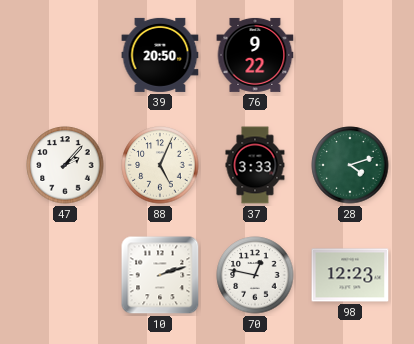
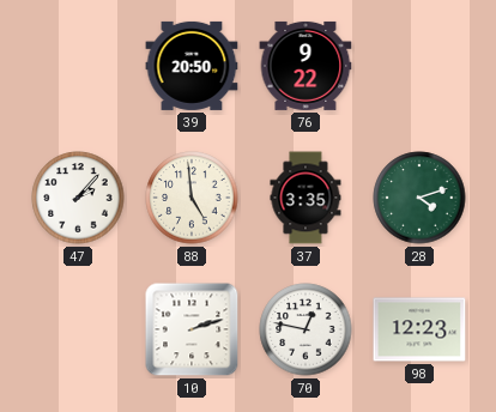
88: 5:04 -> 4:59
37: 3:33 -> 3:35
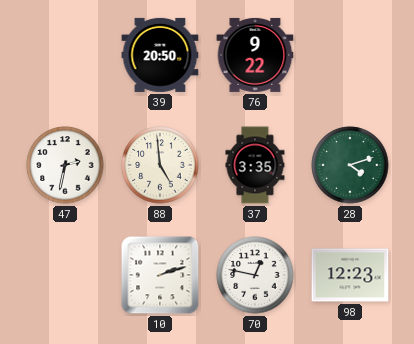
47: 2:07 -> 2:32
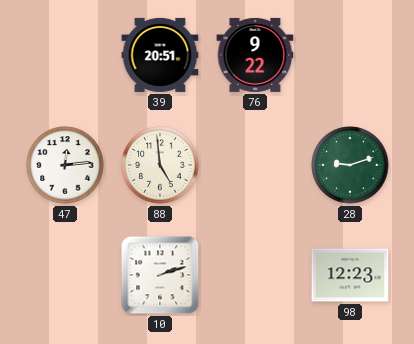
39: 20:50 -> 20:51
47: 2:32 -> 12:14
37: 3:35 -> none
28: 4:12 -> 9:12
70: 12:47 -> none
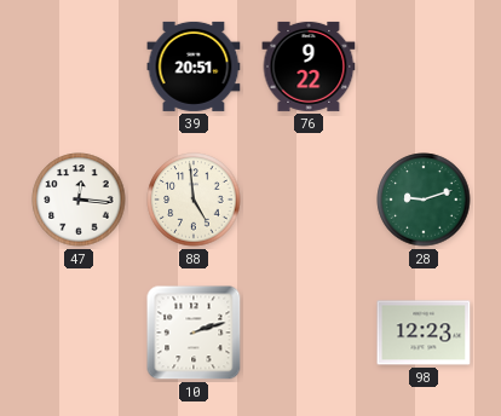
47: 12:14 -> 12:16
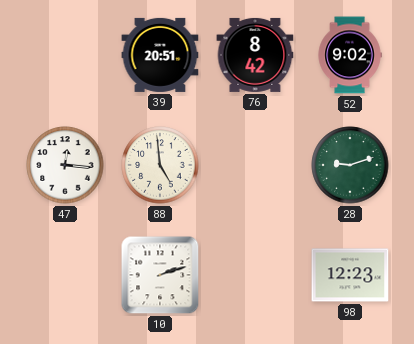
76: 9:22 -> 8:42
52: none -> 9:02
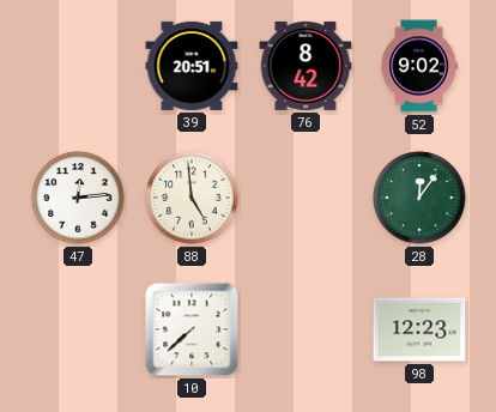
47: 12:16 -> 12:14
28: 9:12 -> 12:06
10: 2:12 -> 7:38
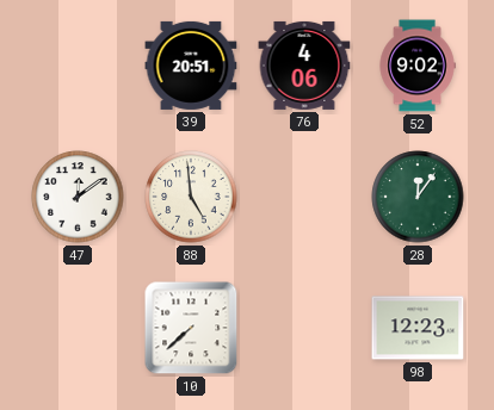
76: 8:42 -> 4:06
47: 12:14 -> 12:09
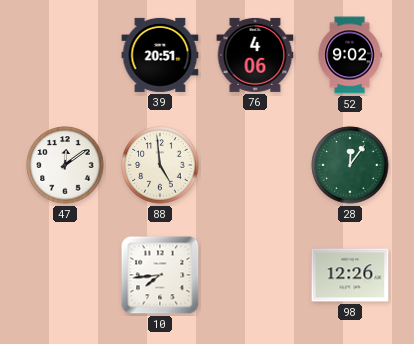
10: 7:38 -> 7:44
98: 12:23 -> 12:26
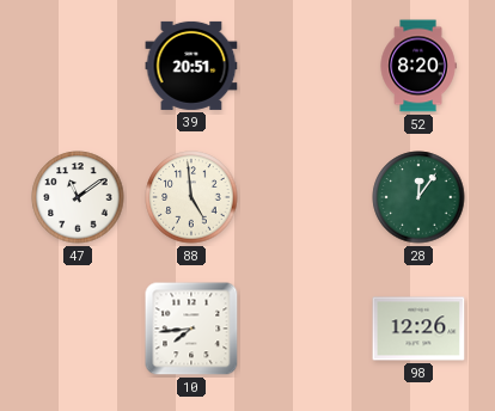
76: 4:06 -> none
52: 9:02 -> 8:20
47: 12:09 -> 11:09
